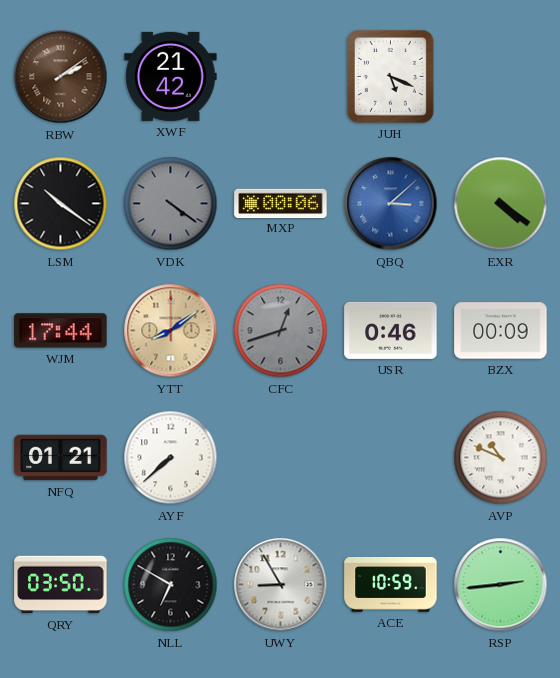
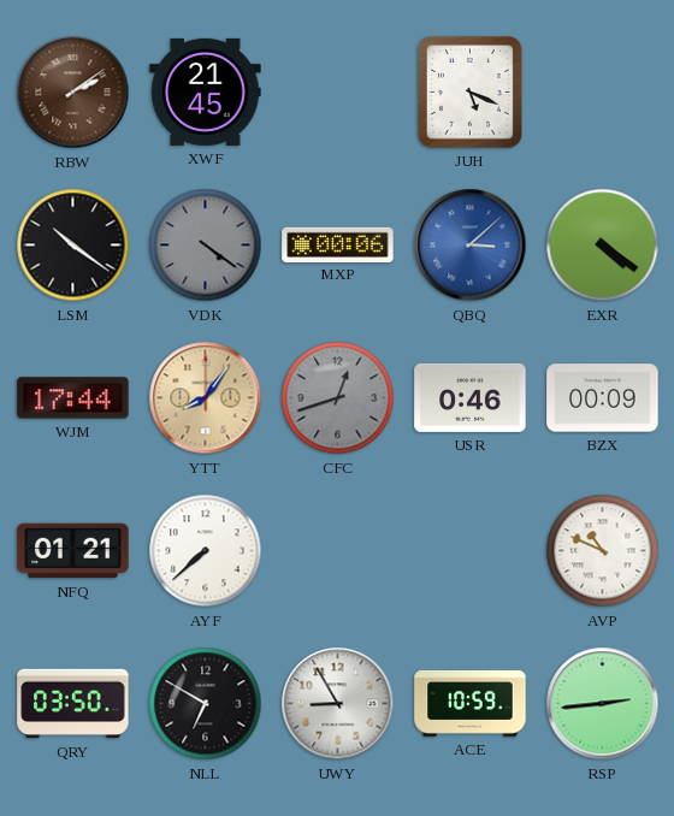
XWF: 21:42 -> 21:45
YTT: 8:09 -> 8:06
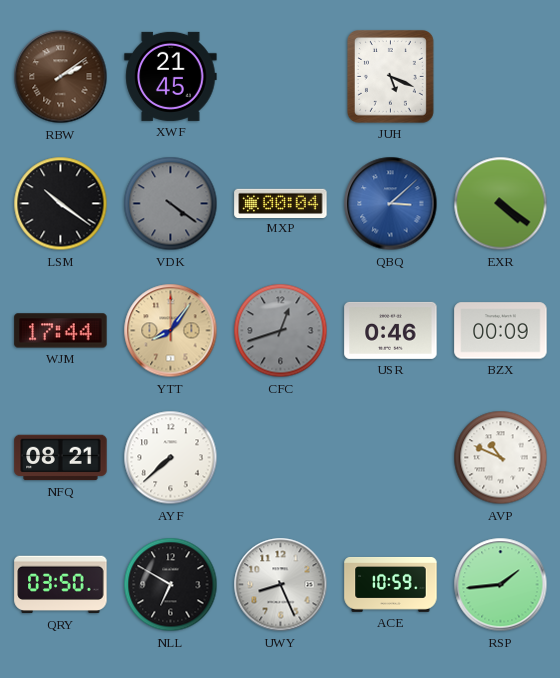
MXP: 00:06 -> 00:04
NFQ: 01:21 -> 08:21
UWY: 8:55 -> 8:26
RSP: 2:44 -> 1:44
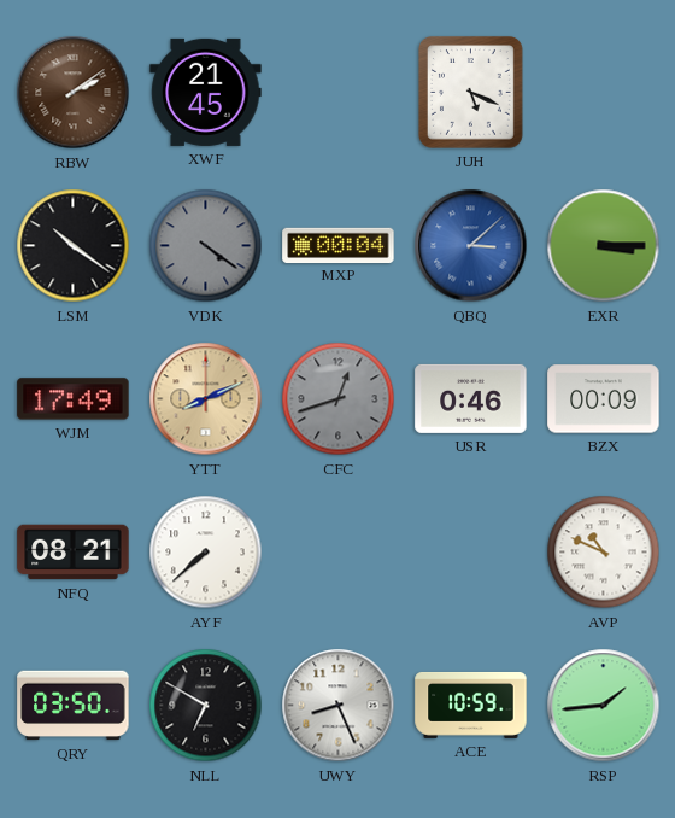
EXR: 4:21 -> 3:15
WJM: 17:44 -> 17:49
YTT: 8:06 -> 8:11
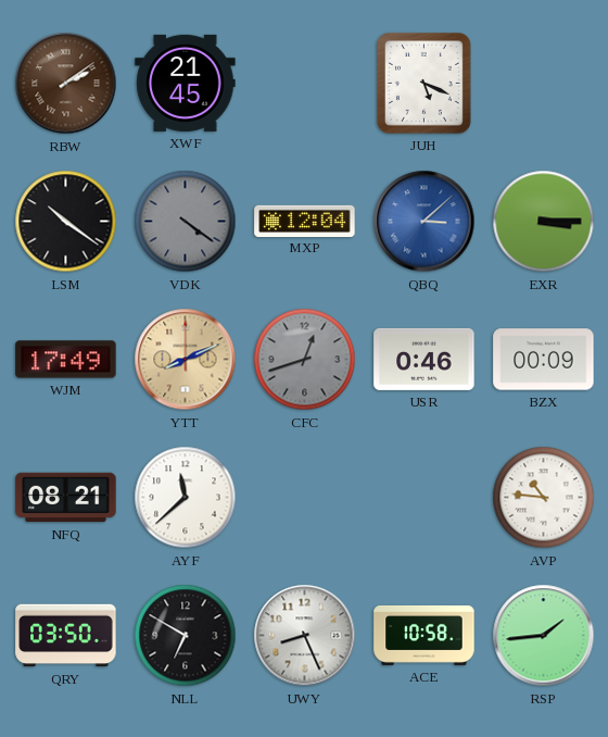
MXP: 00:04 -> 12:04
AYF: 7:38 -> 11:38
AVP: 10:49 -> 10:46
ACE: 10:59 -> 10:58
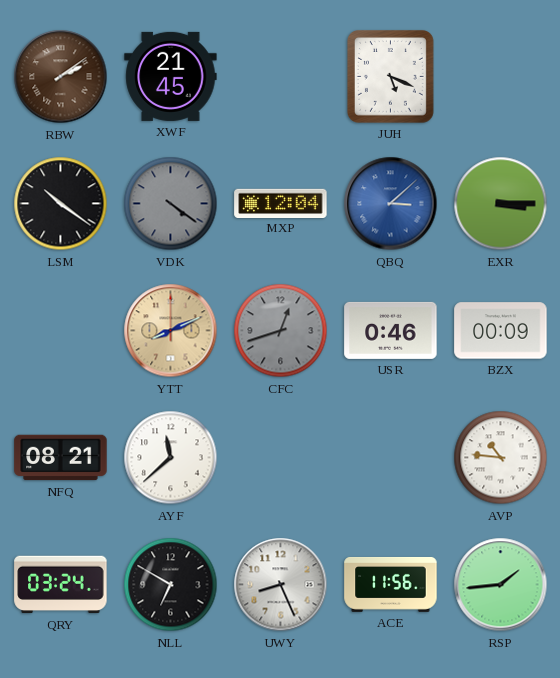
WJM: 17:49 -> none
QRY: 03:50 -> 03:24
ACE: 10:58 -> 11:56
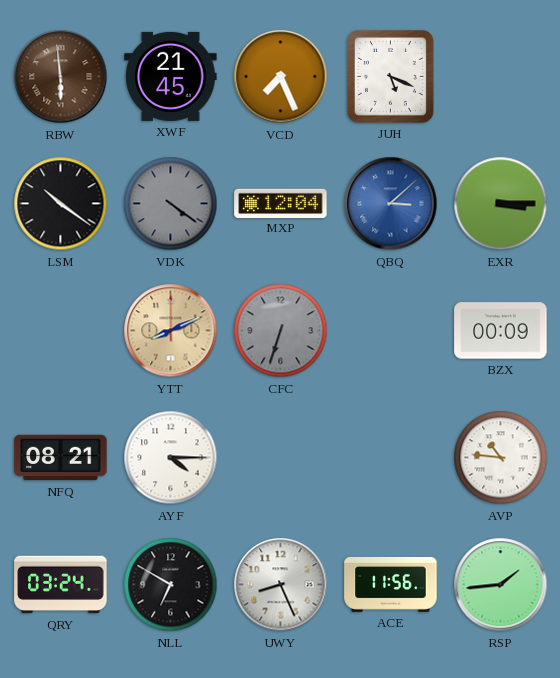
RBW: 2:09 -> 5:59
VCD: none -> 7:26
CFC: 12:42 -> 6:33
USR: 0:46 -> none
AYF: 11:38 -> 4:15
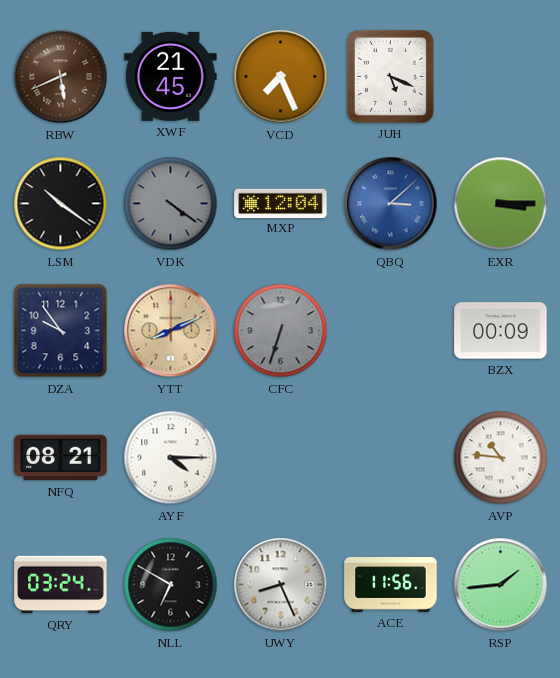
RBW: 5:59 -> 5:41
DZA: none -> 9:54
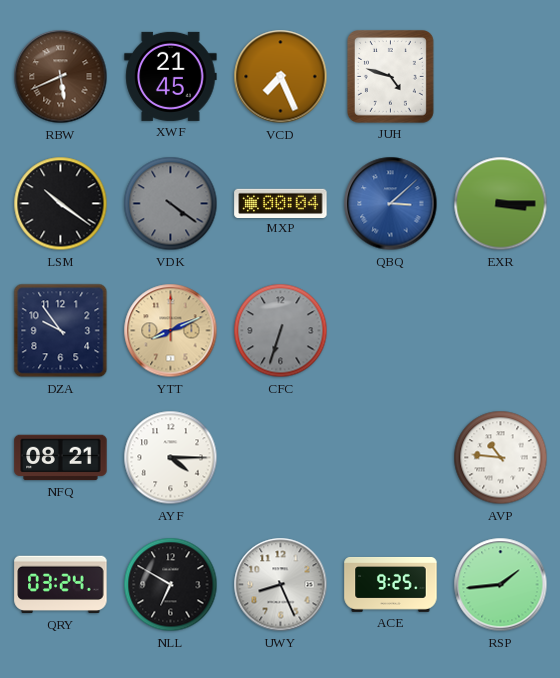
JUH: 5:19 -> 4:48
MXP: 12:04 -> 00:04
BZX: 00:09 -> none
ACE: 11:56 -> 9:25
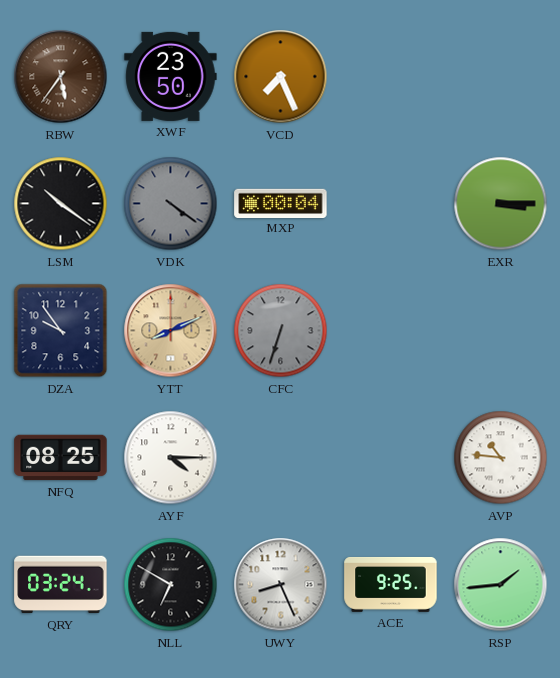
RBW: 5:41 -> 5:36
XWF: 21:45 -> 23:50
JUH: 4:48 -> none
QBQ: 3:08 -> none
NFQ: 08:21 -> 08:25
